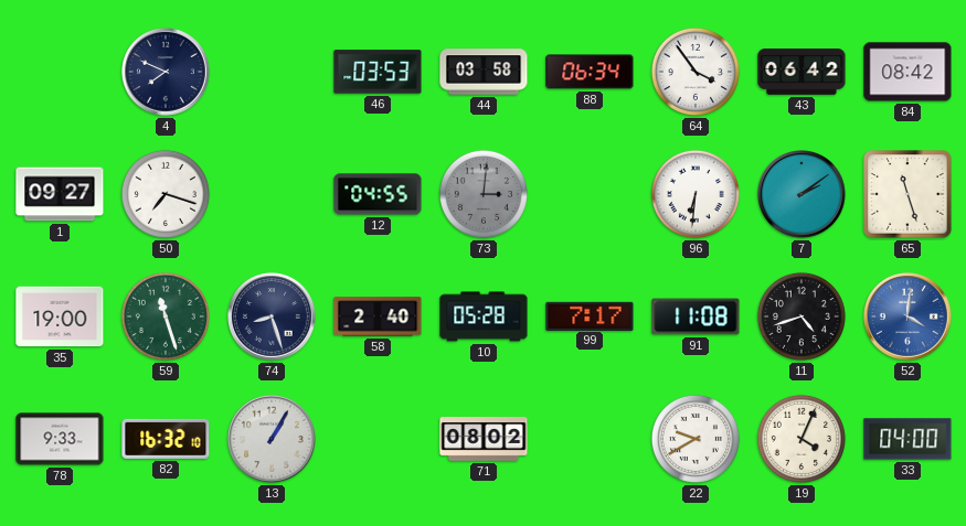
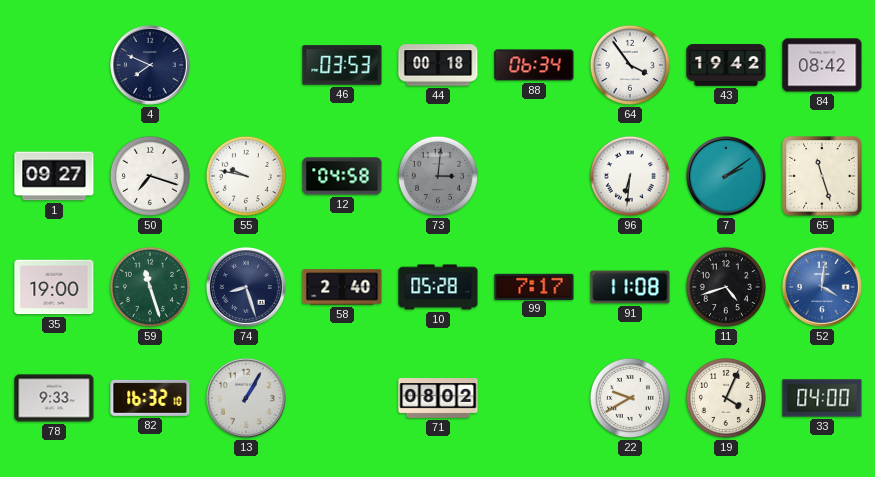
44: 03:58 -> 00:18
43: 06:42 -> 19:42
55: none -> 9:47
12: 04:55 -> 04:58
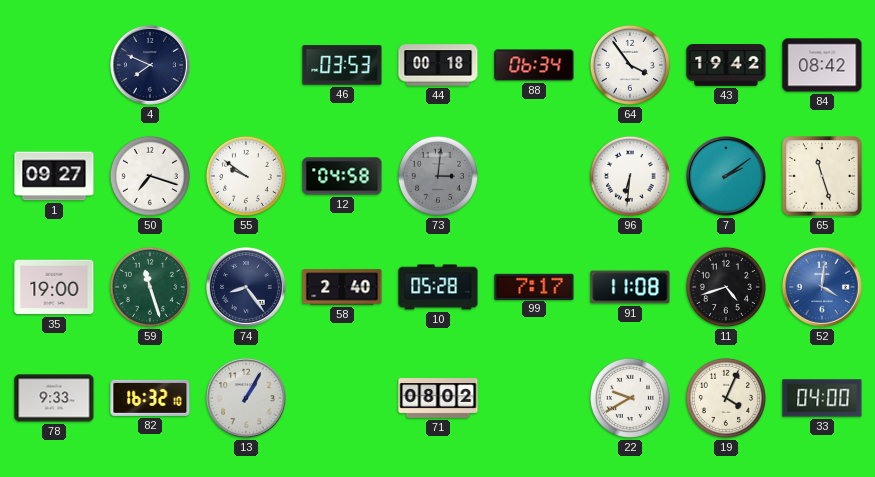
55: 9:47 -> 9:51
74: 8:27 -> 8:24
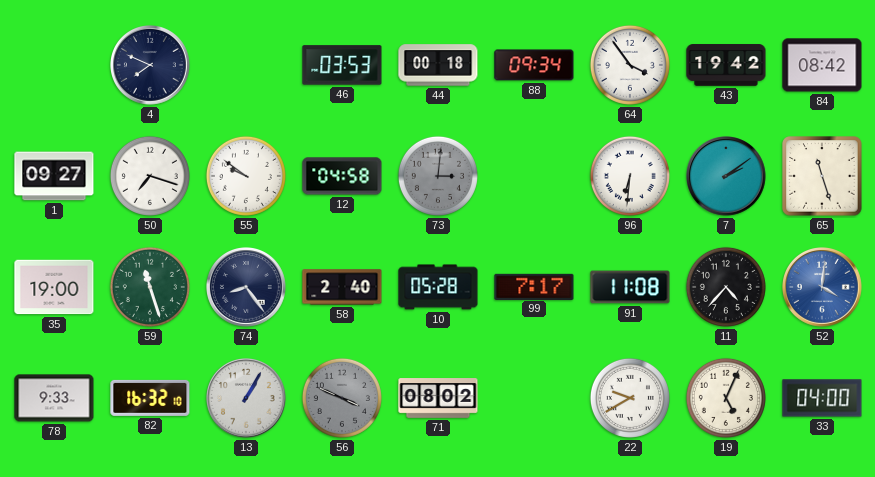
88: 06:34 -> 09:34
11: 4:42 -> 4:37
56: none -> 3:49
19: 4:04 -> 5:04
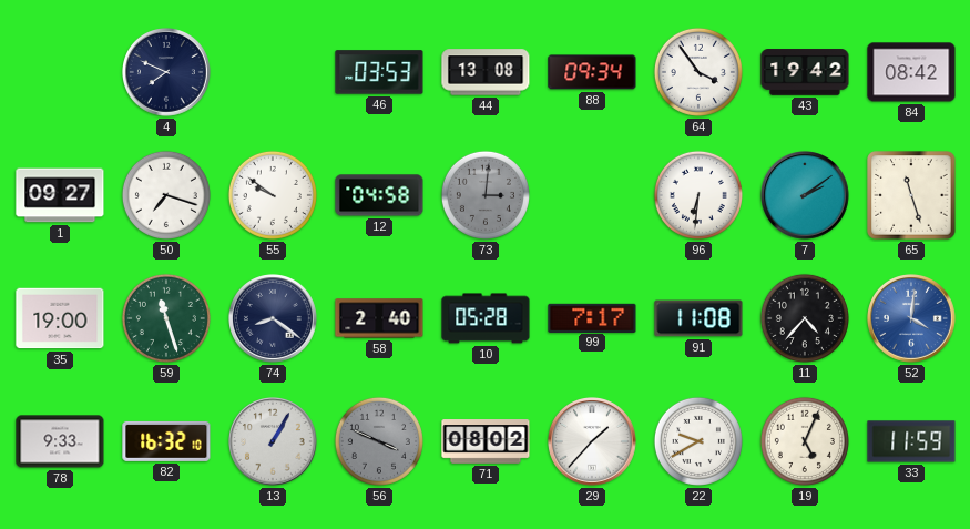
44: 00:18 -> 13:08
74: 8:24 -> 8:21
29: none -> 1:37
33: 04:00 -> 11:59
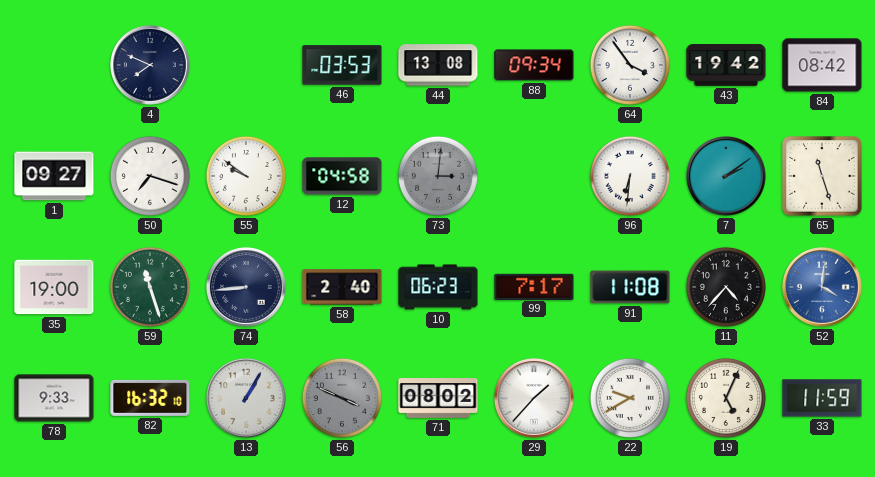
74: 8:21 -> 8:44
10: 05:28 -> 06:23
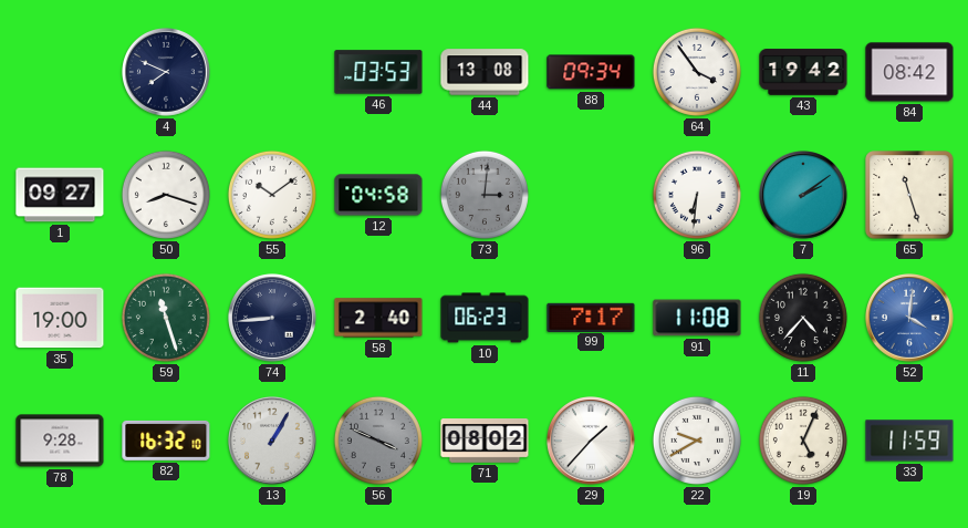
50: 7:18 -> 8:18
55: 9:51 -> 10:09
78: 9:33 -> 9:28
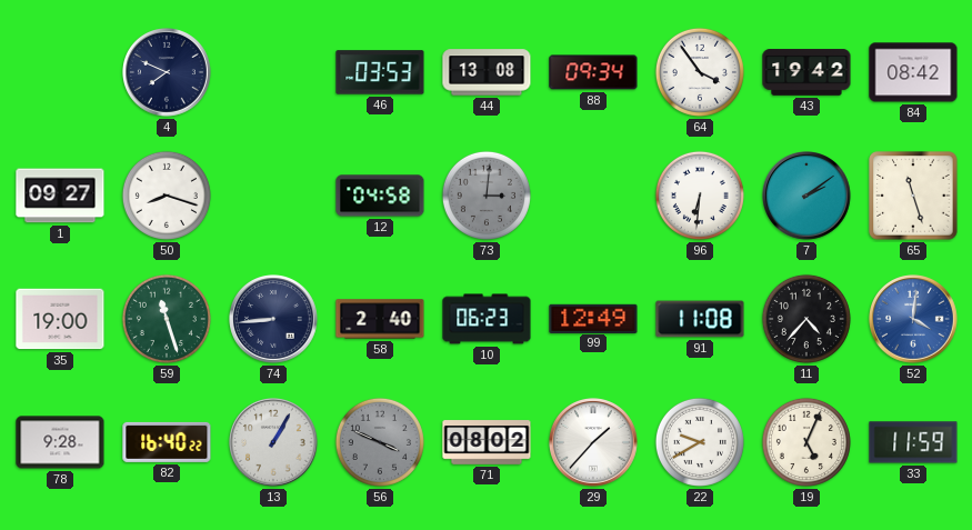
55: 10:09 -> none
99: 7:17 -> 12:49
82: 16:32 -> 16:40
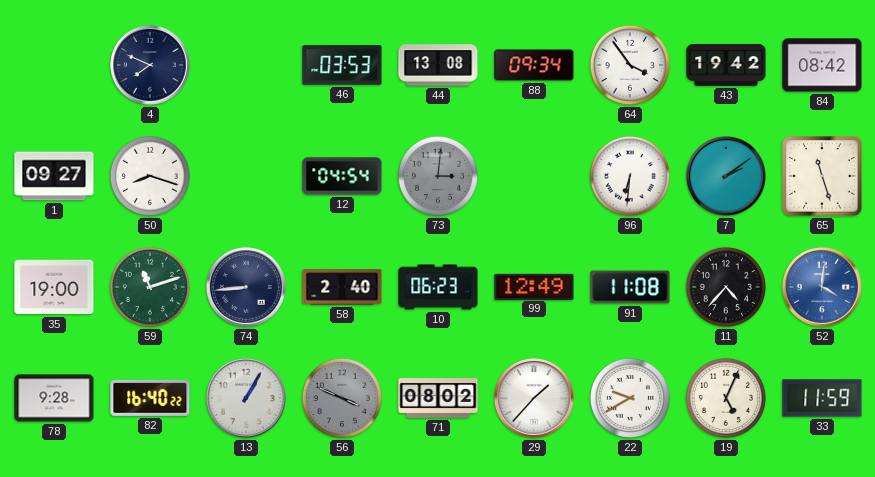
12: 04:58 -> 04:54
59: 11:27 -> 11:12
